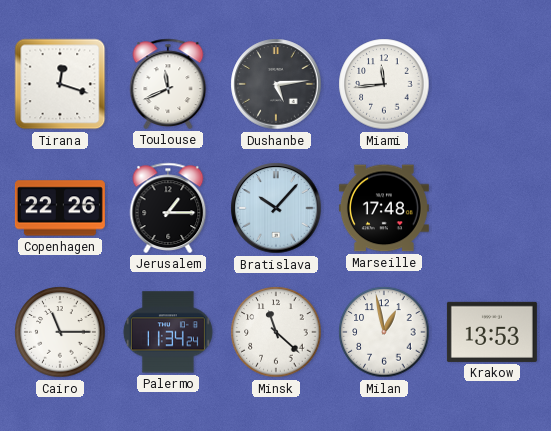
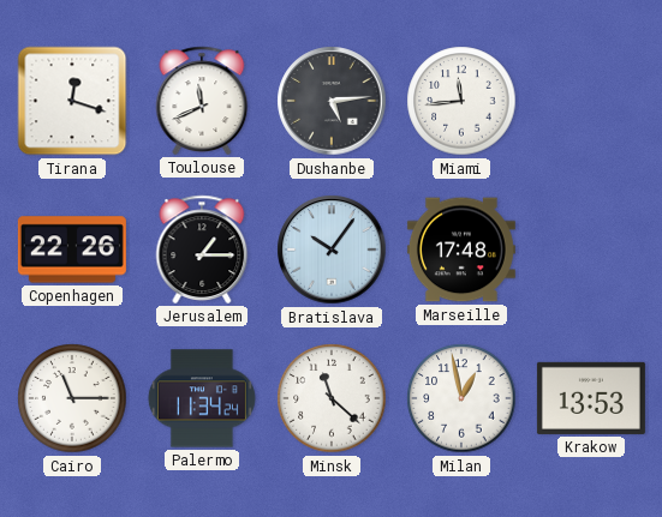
Bratislava: 10:07 -> 10:06
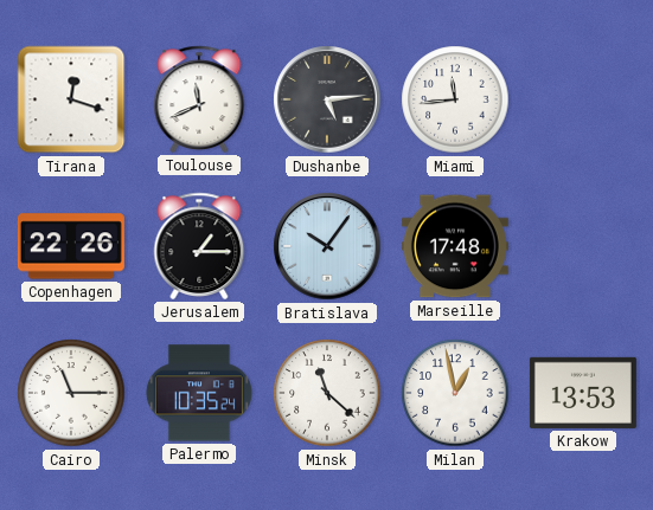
Palermo: 11:34 -> 10:35
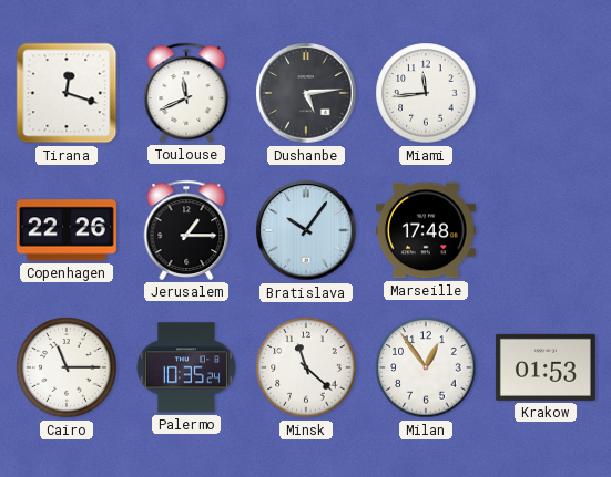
Milan: 12:58 -> 12:54
Krakow: 13:53 -> 01:53
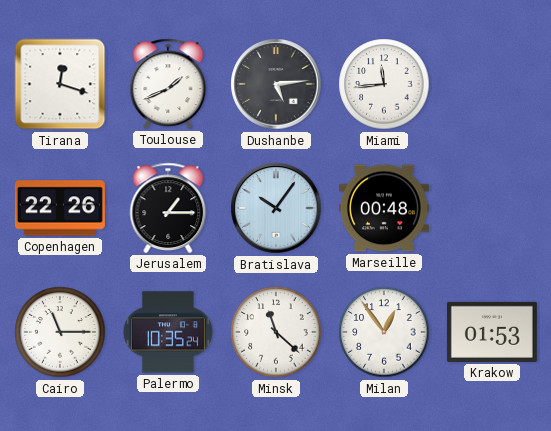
Toulouse: 11:41 -> 1:41
Marseille: 17:48 -> 00:48
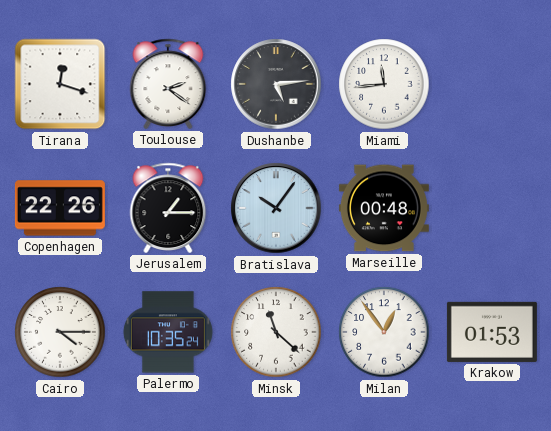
Toulouse: 1:41 -> 2:21
Cairo: 11:15 -> 4:15
